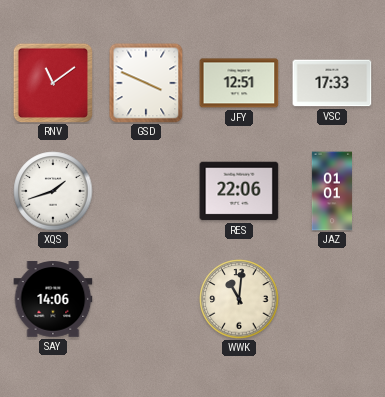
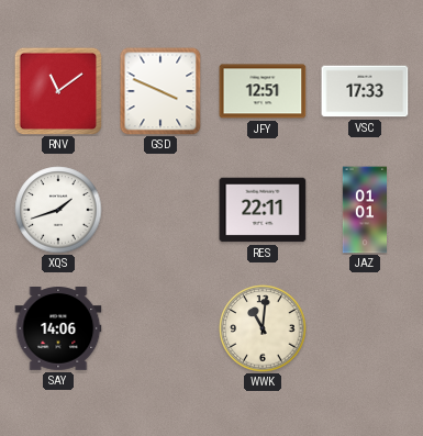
RES: 22:06 -> 22:11
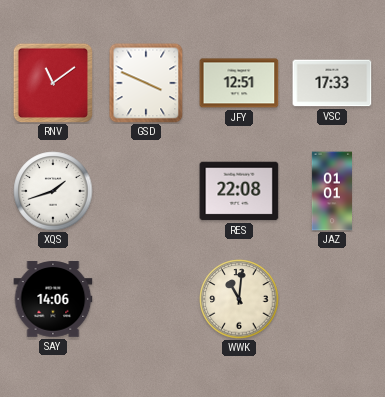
RES: 22:11 -> 22:08
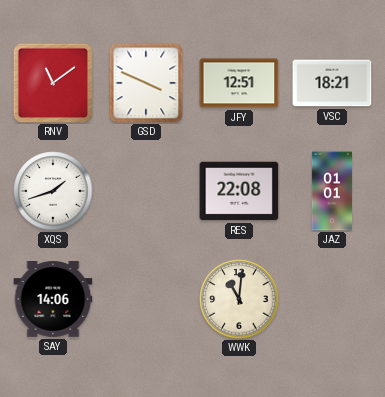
VSC: 17:33 -> 18:21
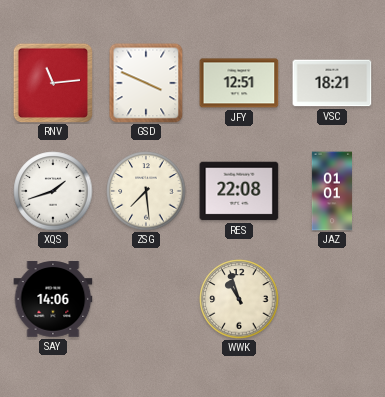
RNV: 11:09 -> 11:14
ZSG: none -> 7:29
WWK: 11:01 -> 10:57
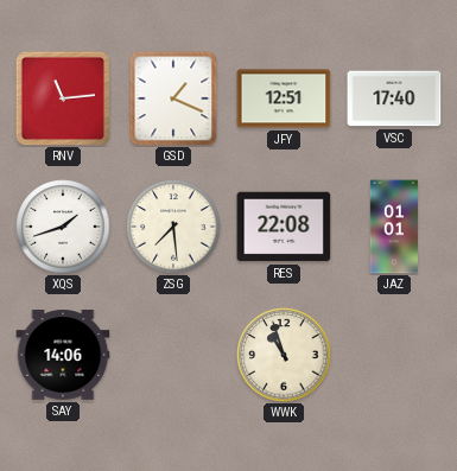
GSD: 3:49 -> 1:19
VSC: 18:21 -> 17:40
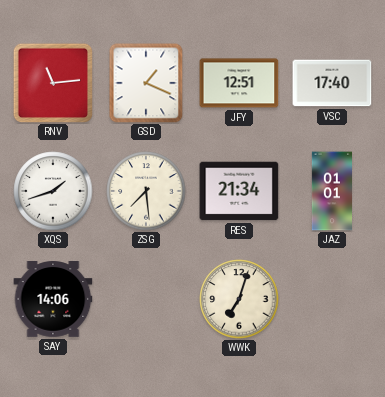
RES: 22:08 -> 21:34
WWK: 10:57 -> 7:03
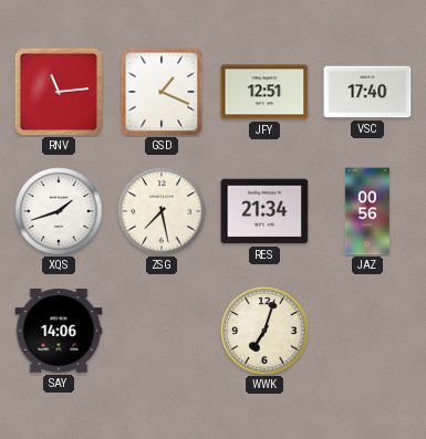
ZSG: 7:29 -> 7:28
JAZ: 01:01 -> 00:56
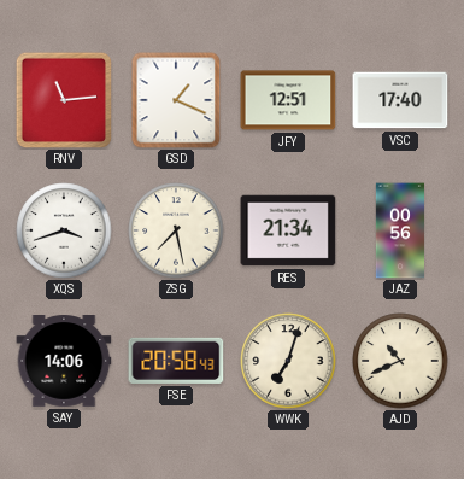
XQS: 1:42 -> 3:42
FSE: none -> 20:58
AJD: none -> 10:41
